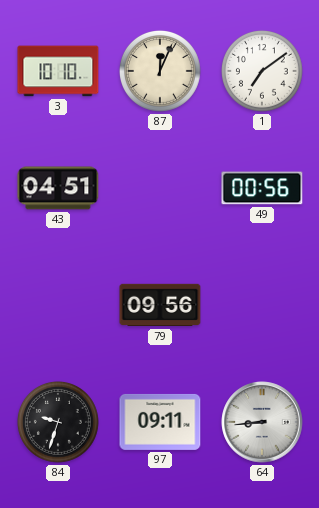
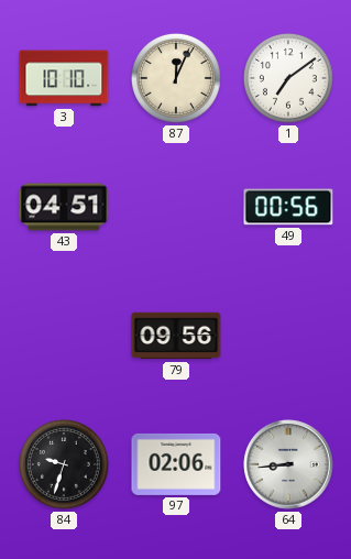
97: 09:11 -> 02:06
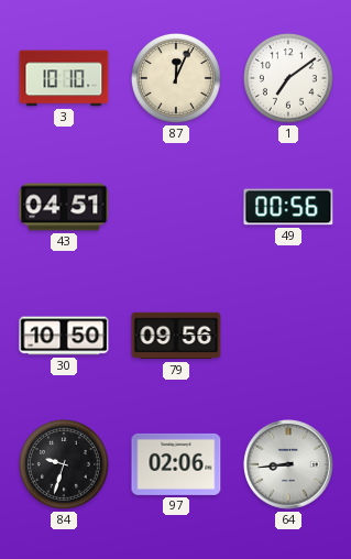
30: none -> 10:50
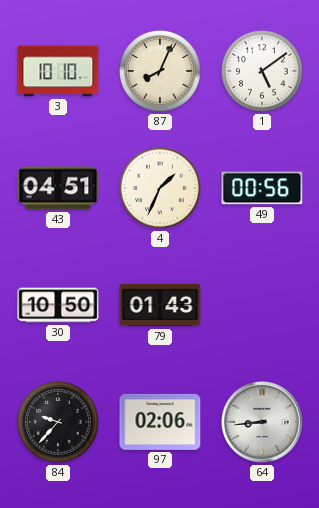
87: 12:04 -> 8:04
1: 7:09 -> 5:09
4: none -> 1:34
79: 09:56 -> 01:43
84: 9:33 -> 9:37
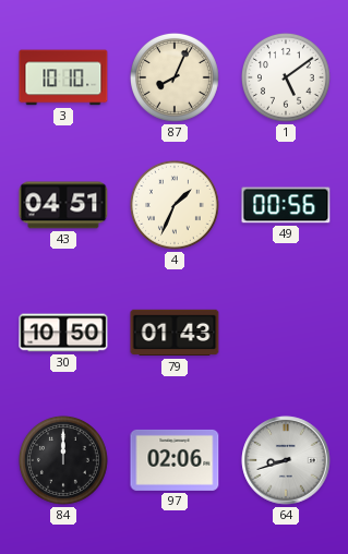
84: 9:37 -> 12:00
64: 8:44 -> 8:42
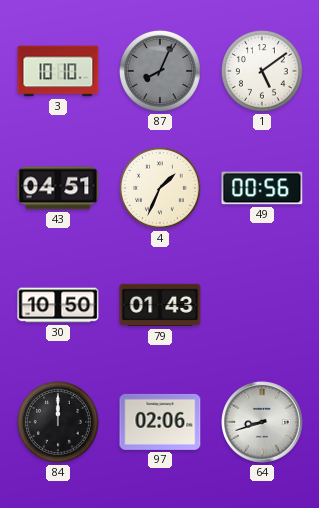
87 dial: cream -> grey
